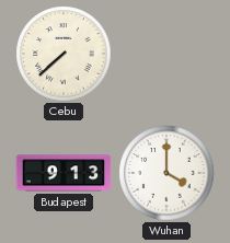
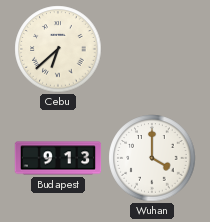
Cebu: 7:38 -> 6:38
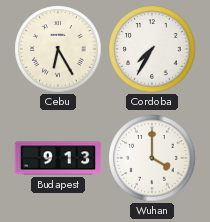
Cebu: 6:38 -> 6:25
Cordoba: none -> 7:35
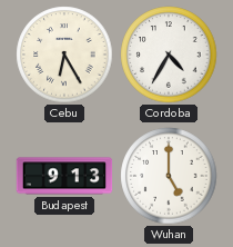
Cordoba: 7:35 -> 4:35
Wuhan: 4:00 -> 5:00
